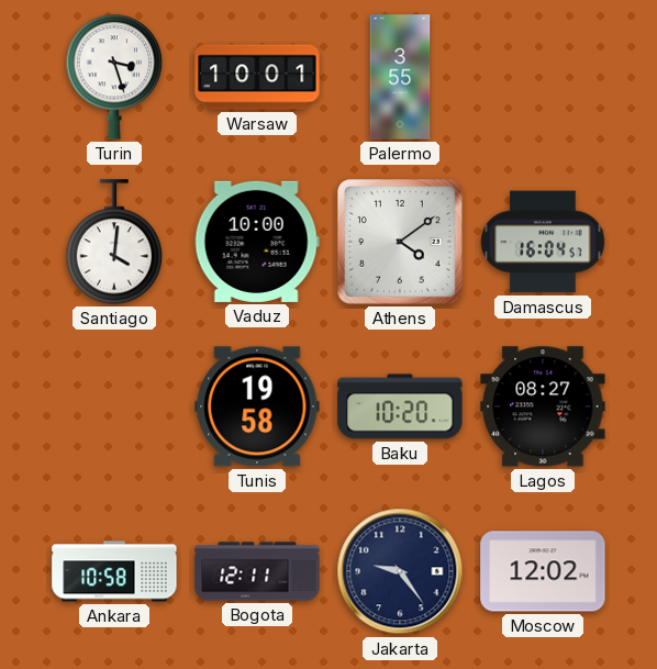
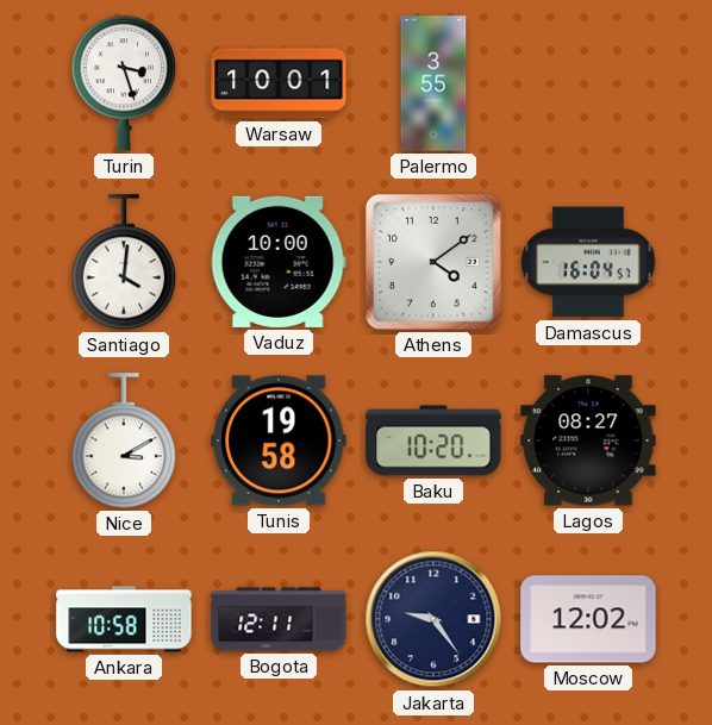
Nice: none -> 3:10
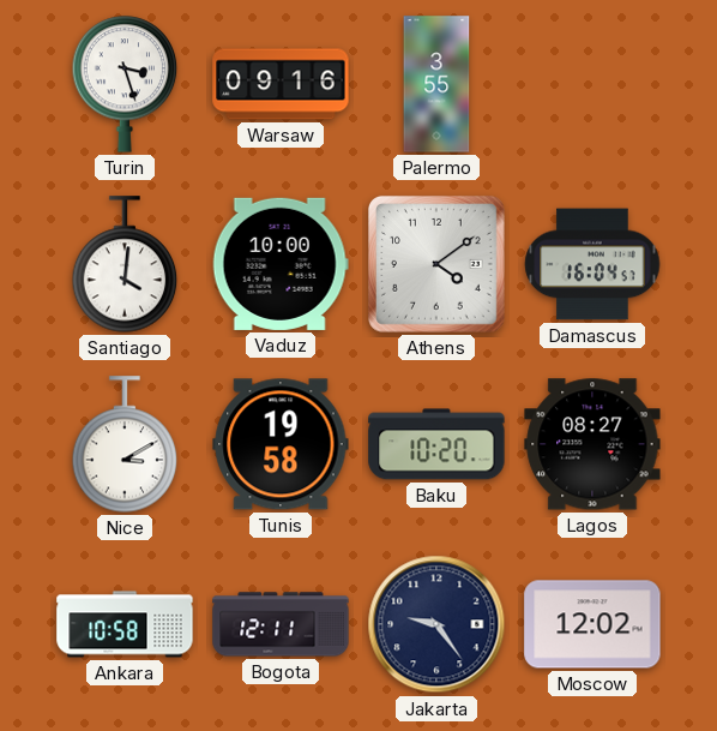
Warsaw: 10:01 -> 09:16
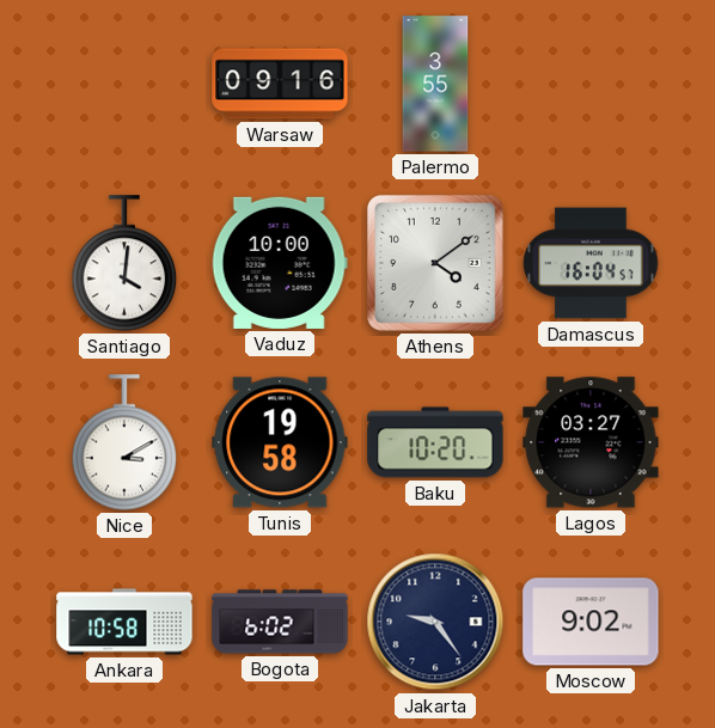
Turin: 3:27 -> none
Lagos: 08:27 -> 03:27
Bogota: 12:11 -> 6:02
Moscow: 12:02 -> 9:02
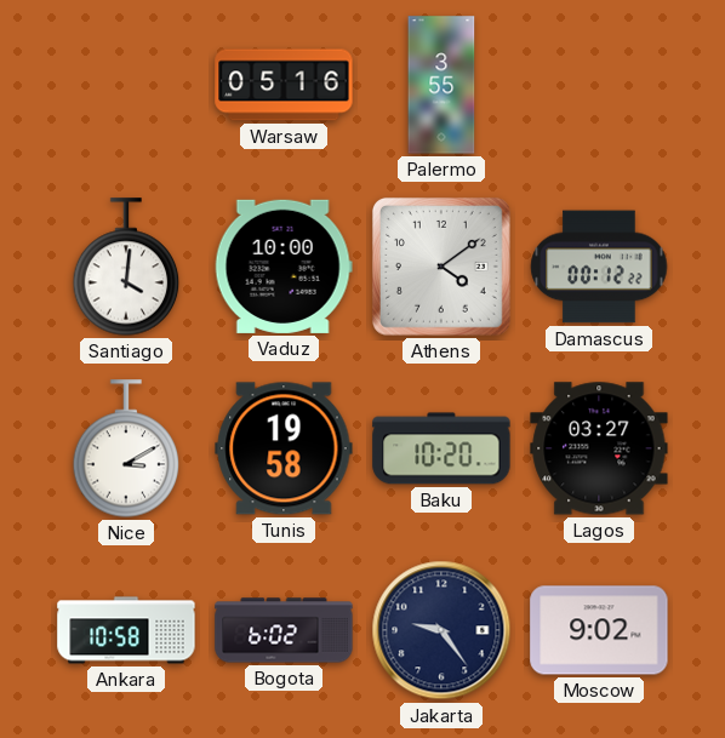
Warsaw: 09:16 -> 05:16
Damascus: 16:04 -> 00:12
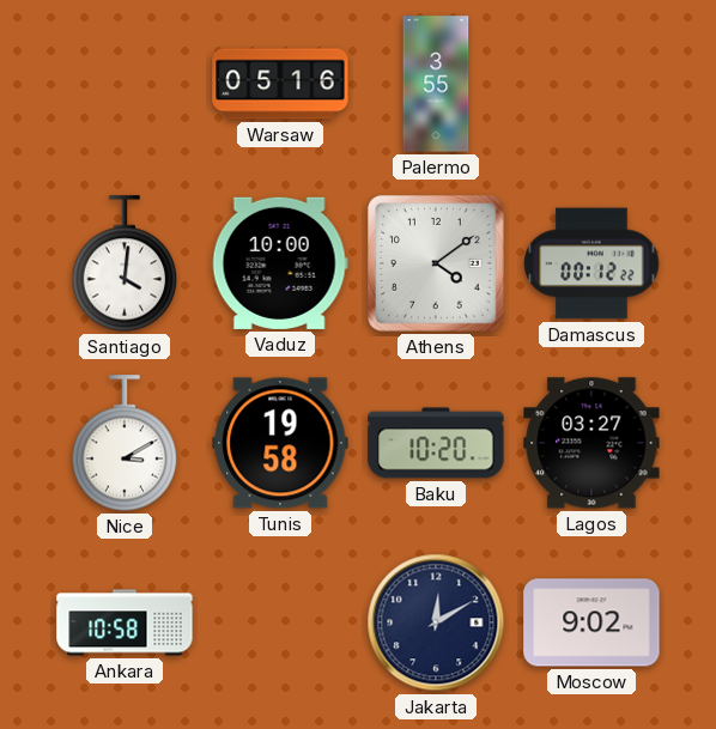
Bogota: 6:02 -> none
Jakarta: 9:24 -> 12:10
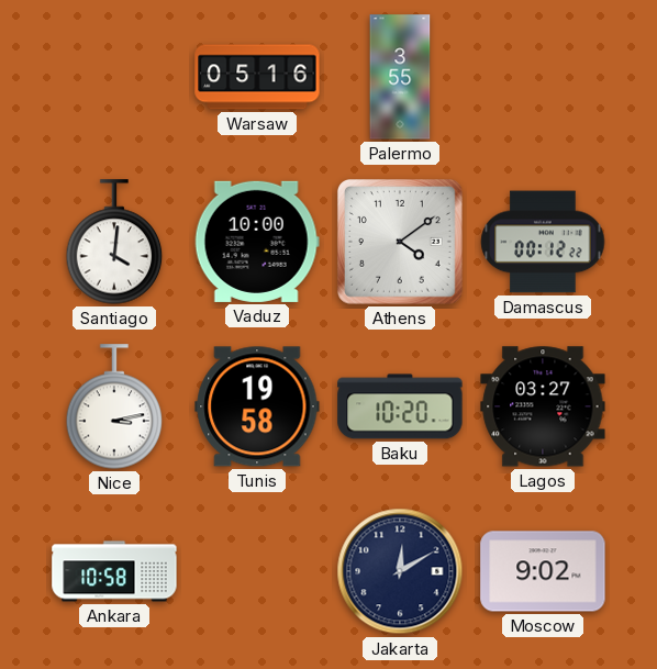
Nice: 3:10 -> 3:13
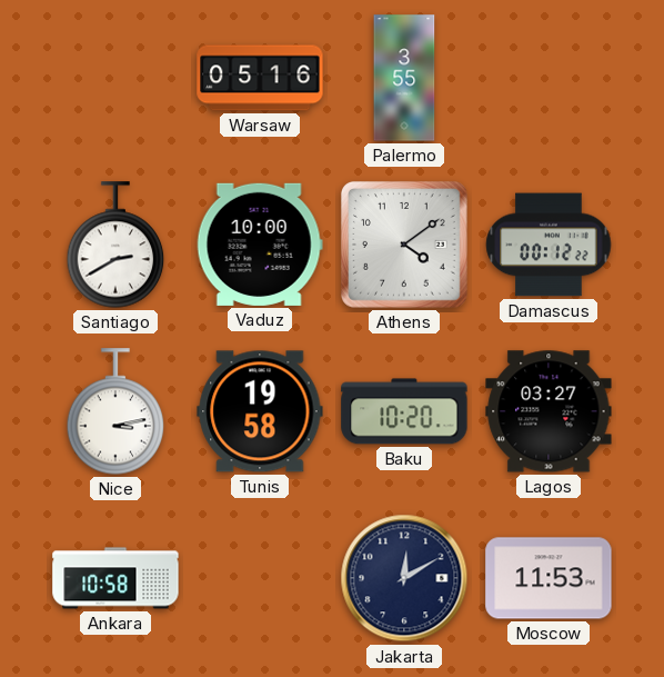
Santiago: 4:01 -> 2:40
Moscow: 9:02 -> 11:53
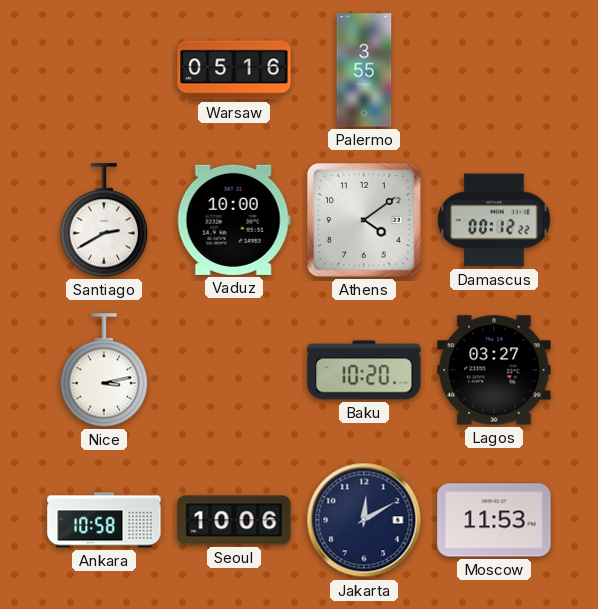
Tunis: 19:58 -> none
Seoul: none -> 10:06
